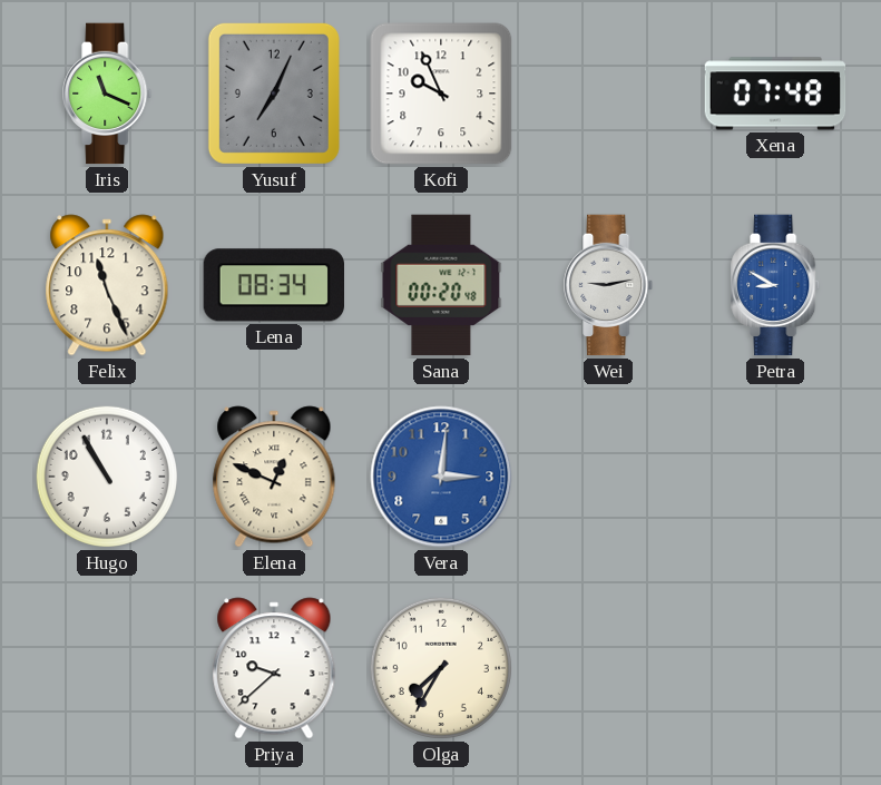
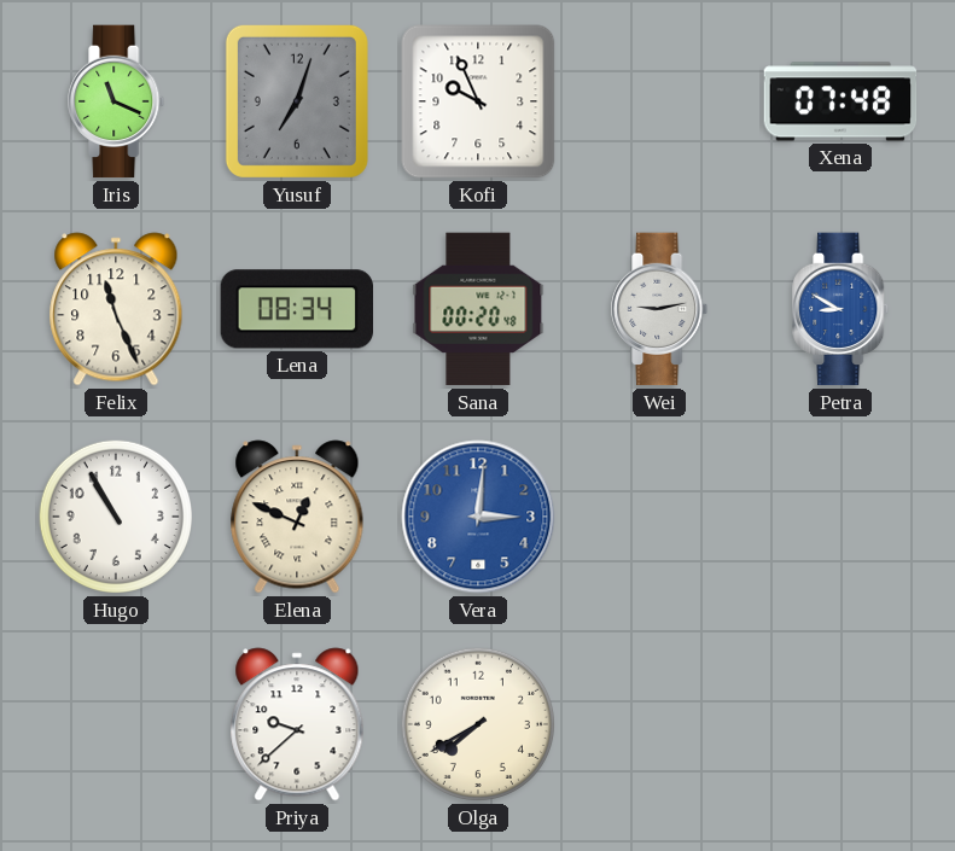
Yusuf: 7:04 -> 7:03
Olga: 7:35 -> 7:40
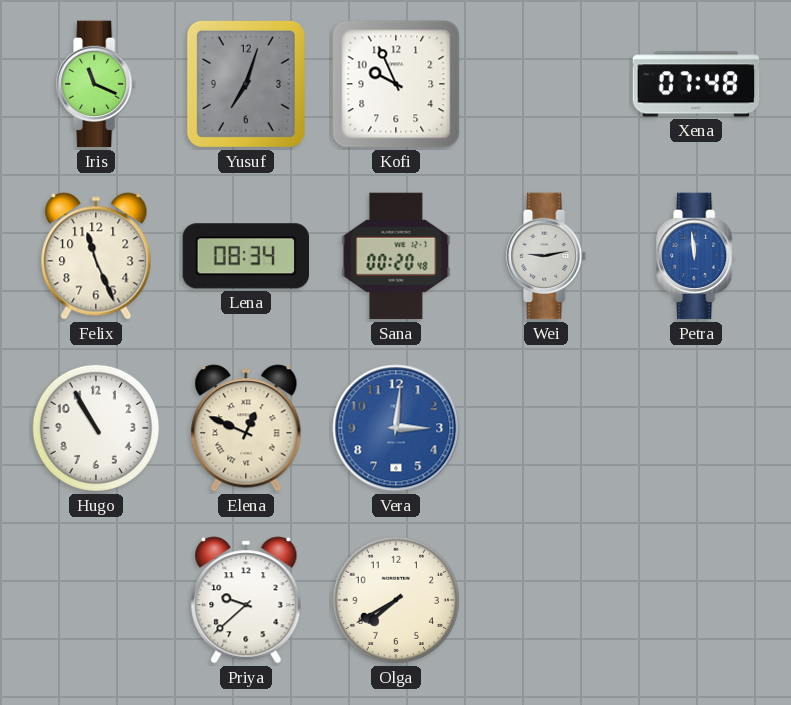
Petra: 8:50 -> 11:59
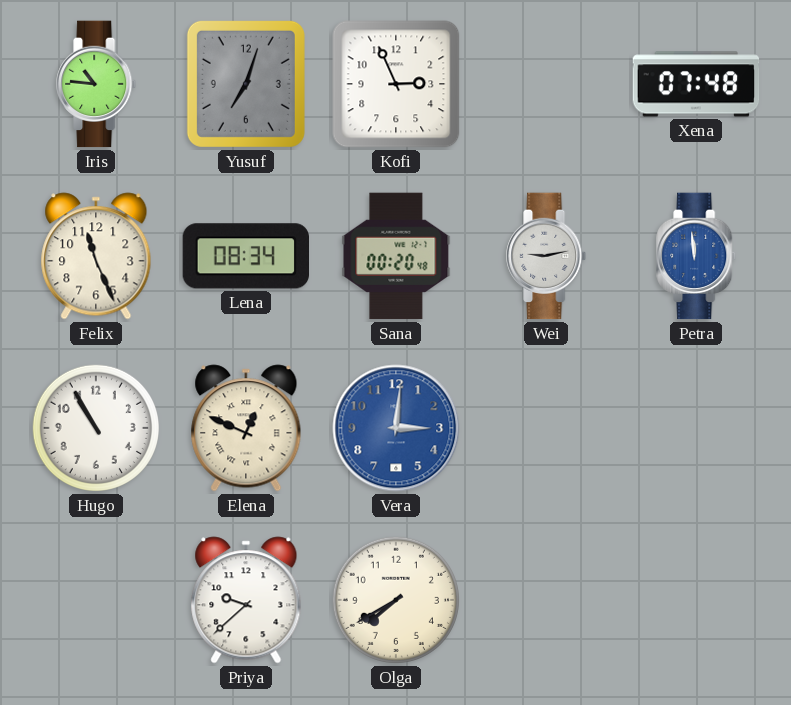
Iris: 11:19 -> 10:46
Kofi: 9:56 -> 2:56
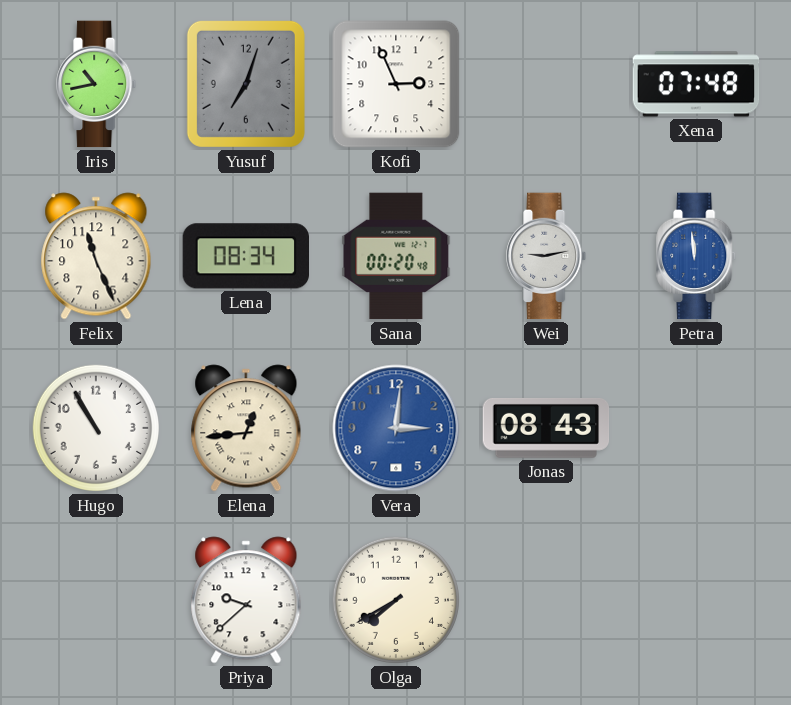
Iris: 10:46 -> 10:43
Elena: 12:49 -> 12:44
Jonas: none -> 08:43
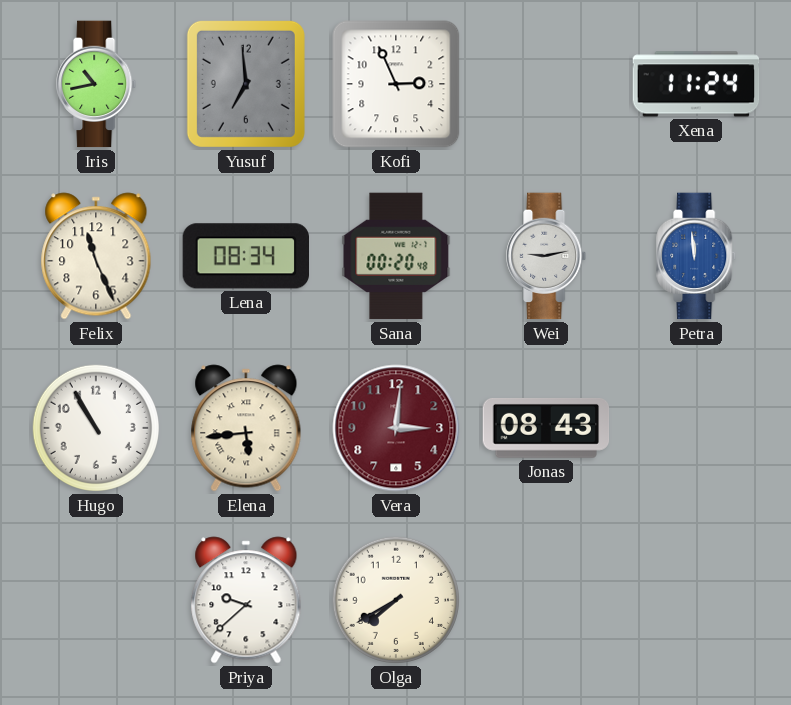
Yusuf: 7:03 -> 6:59
Xena: 07:48 -> 11:24
Elena: 12:44 -> 5:44
Vera dial: blue -> burgundy
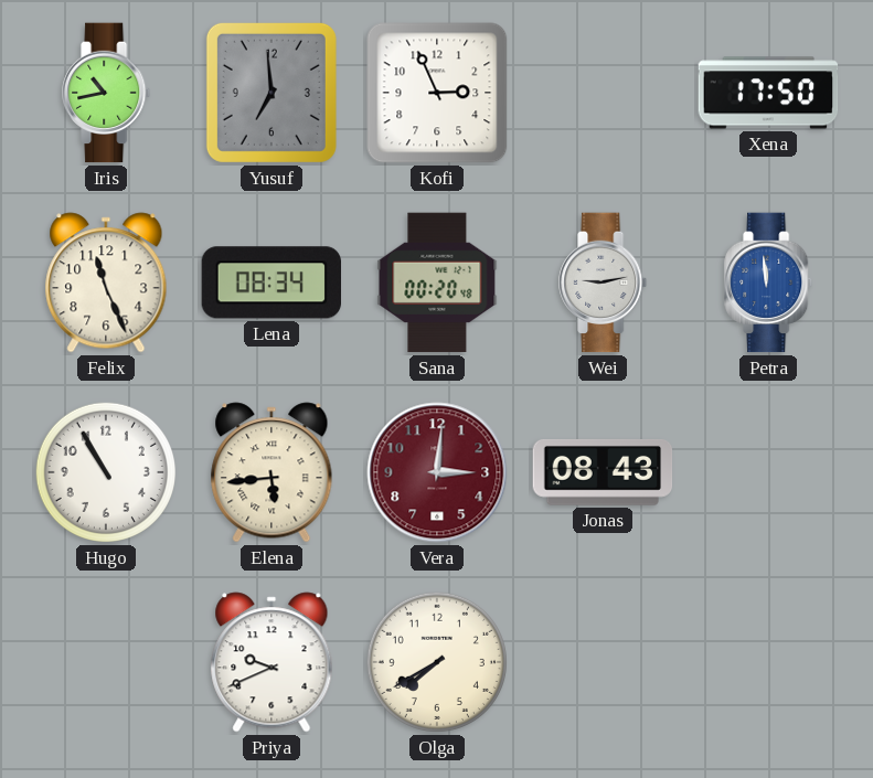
Xena: 11:24 -> 17:50
Priya: 9:38 -> 9:41
